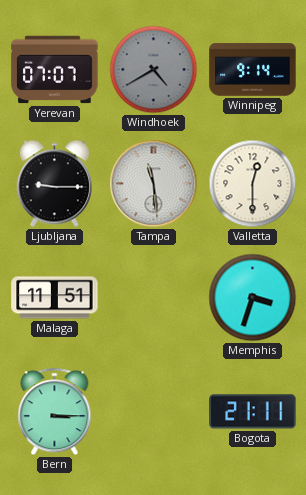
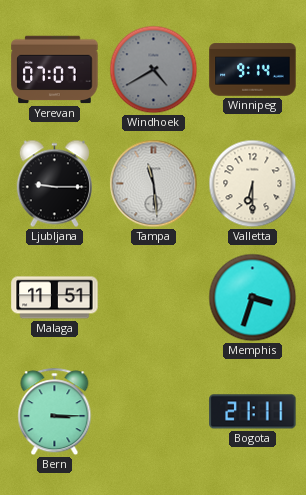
Valletta: 12:30 -> 6:30
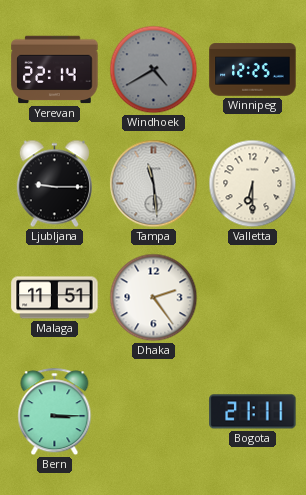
Yerevan: 07:07 -> 22:14
Winnipeg: 9:14 -> 12:25
Dhaka: none -> 2:24
Memphis: 3:33 -> none
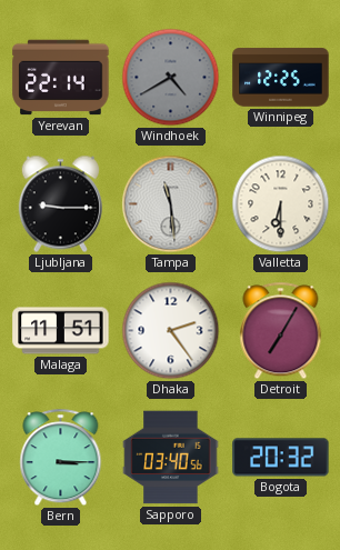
Detroit: none -> 7:05
Sapporo: none -> 03:40
Bogota: 21:11 -> 20:32
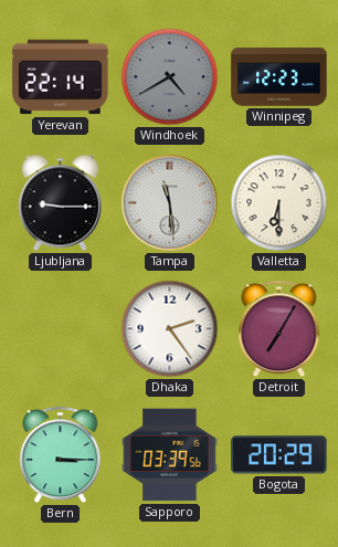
Winnipeg: 12:25 -> 12:23
Malaga: 11:51 -> none
Sapporo: 03:40 -> 03:39
Bogota: 20:32 -> 20:29
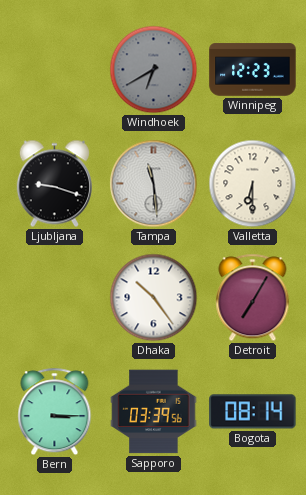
Yerevan: 22:14 -> none
Windhoek: 4:40 -> 6:40
Ljubljana: 9:15 -> 9:18
Dhaka: 2:24 -> 10:24
Bogota: 20:29 -> 08:14
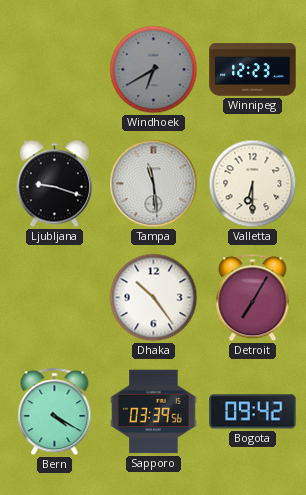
Bern: 3:15 -> 4:20
Bogota: 08:14 -> 09:42
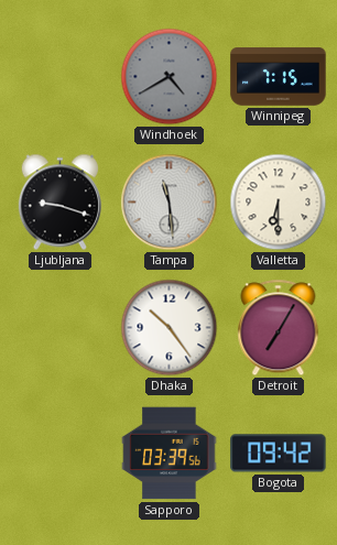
Windhoek: 6:40 -> 4:40
Winnipeg: 12:23 -> 7:15
Bern: 4:20 -> none
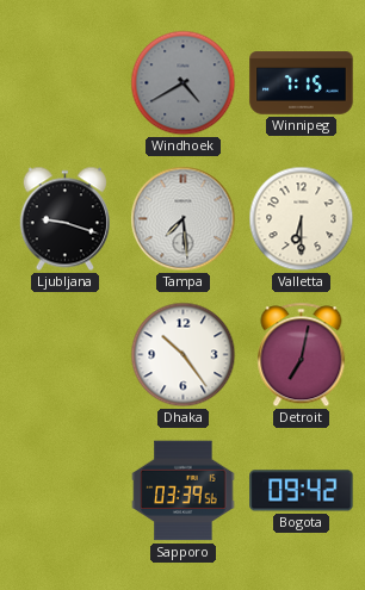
Tampa: 11:29 -> 7:29
Detroit: 7:05 -> 7:02
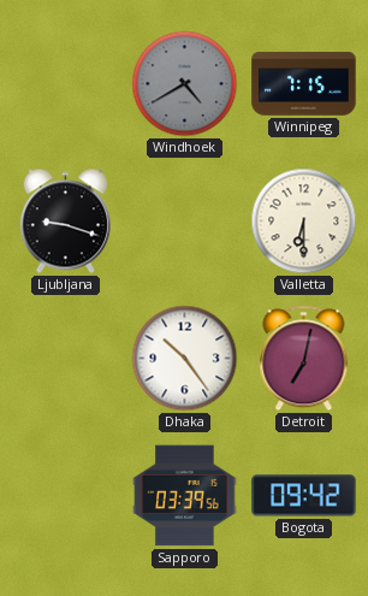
Tampa: 7:29 -> none
